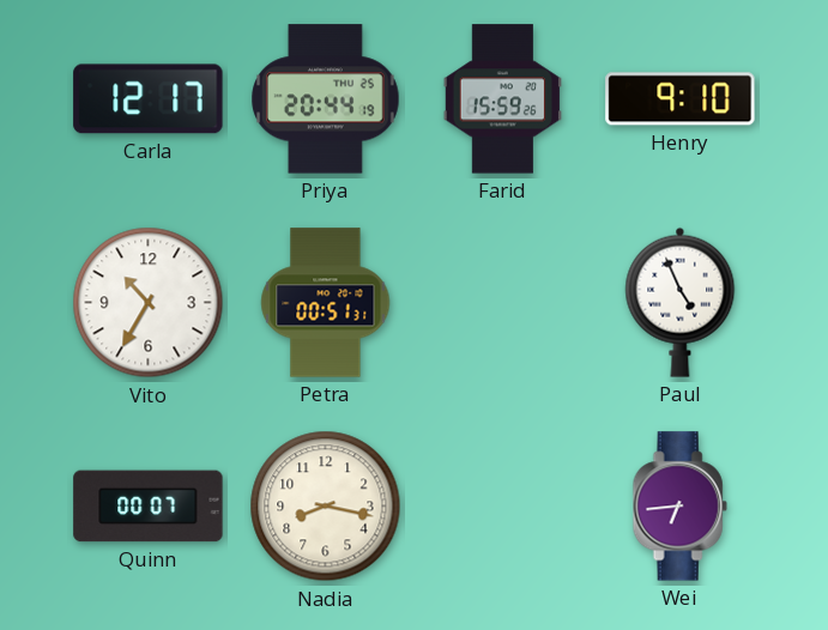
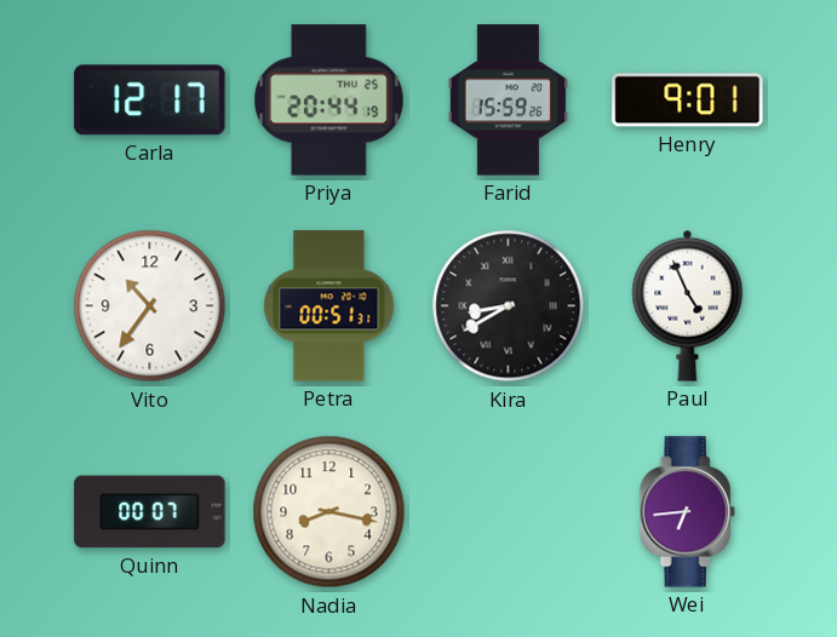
Henry: 9:10 -> 9:01
Vito: 10:35 -> 10:36
Kira: none -> 8:40
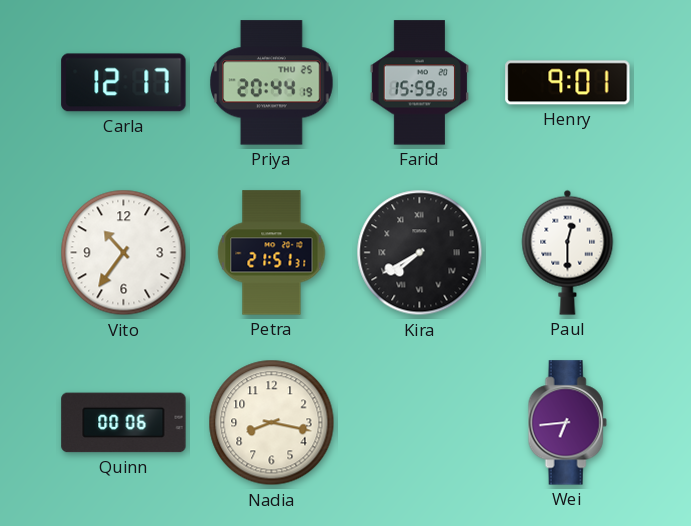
Petra: 00:51 -> 21:51
Kira: 8:40 -> 7:40
Paul: 4:56 -> 12:30
Quinn: 00:07 -> 00:06
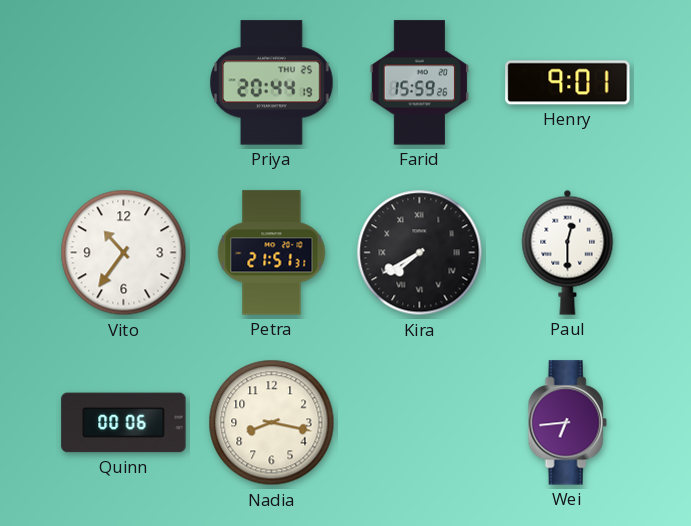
Carla: 12:17 -> none
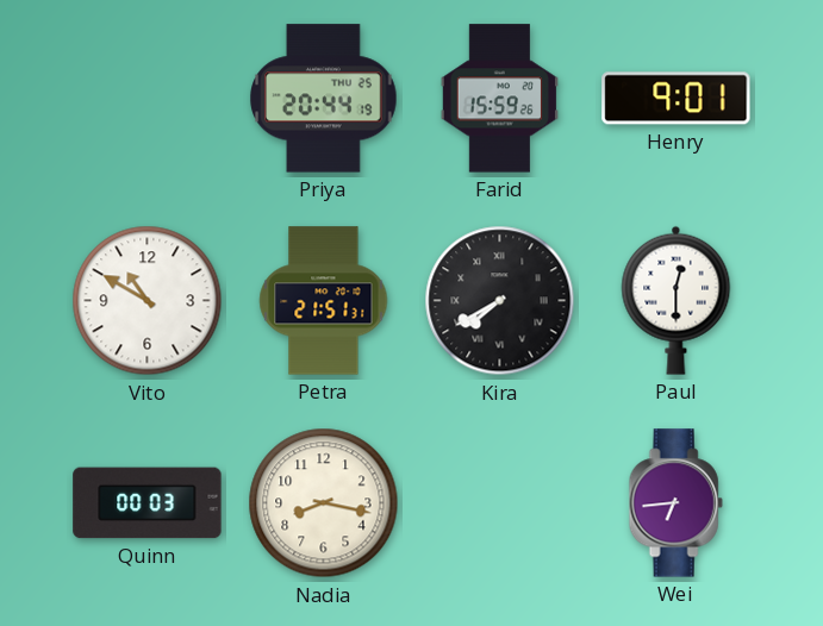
Vito: 10:36 -> 10:50
Quinn: 00:06 -> 00:03
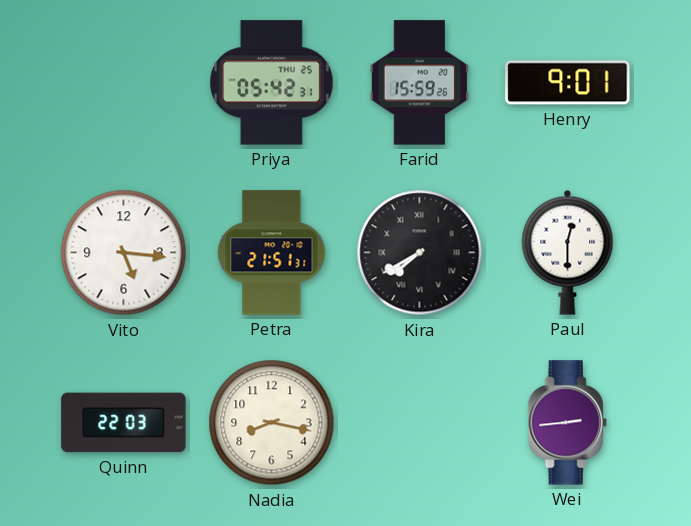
Priya: 20:44 -> 05:42
Vito: 10:50 -> 5:16
Quinn: 00:03 -> 22:03
Wei: 6:44 -> 2:44
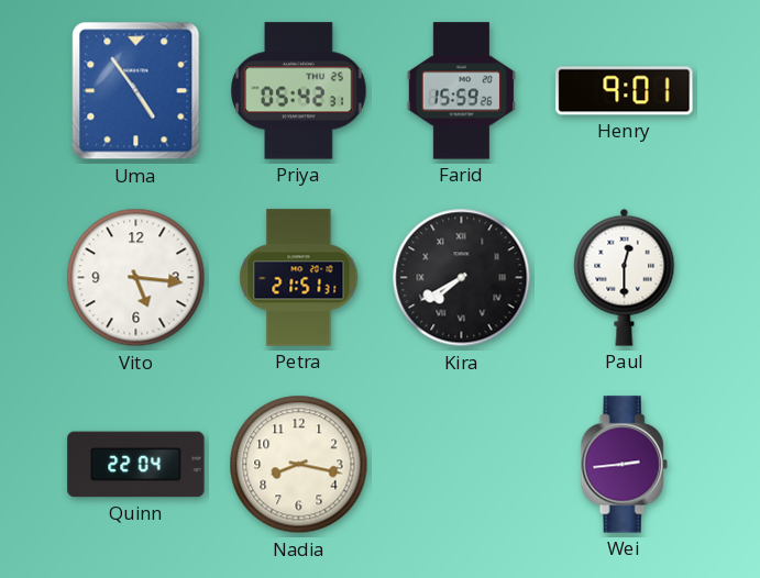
Uma: none -> 4:54
Quinn: 22:03 -> 22:04
